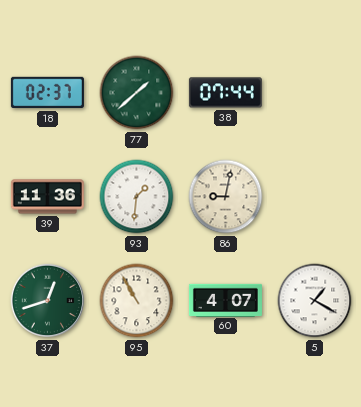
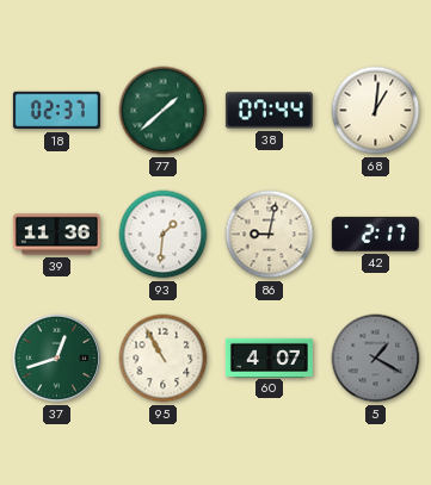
68: none -> 1:01
42: none -> 2:17
5 dial: white -> grey
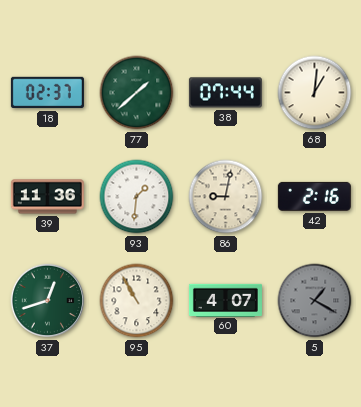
42: 2:17 -> 2:16
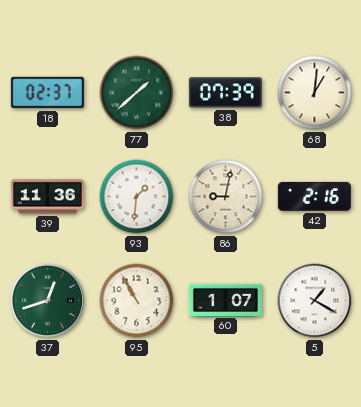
38: 07:44 -> 07:39
60: 4:07 -> 1:07
5 dial: grey -> white
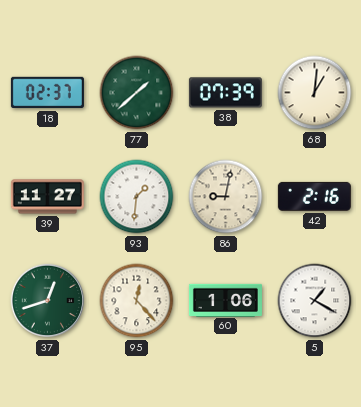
39: 11:36 -> 11:27
95: 10:55 -> 12:23
60: 1:07 -> 1:06
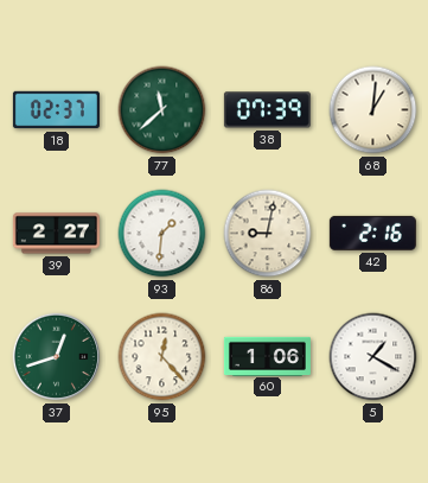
77: 1:38 -> 11:38
39: 11:27 -> 2:27
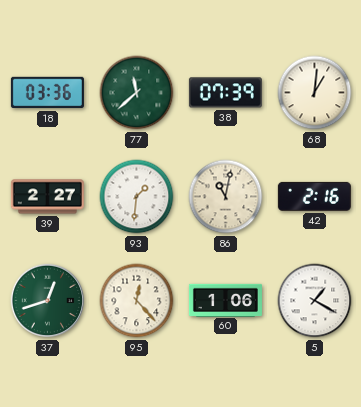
18: 02:37 -> 03:36
86: 9:02 -> 11:02
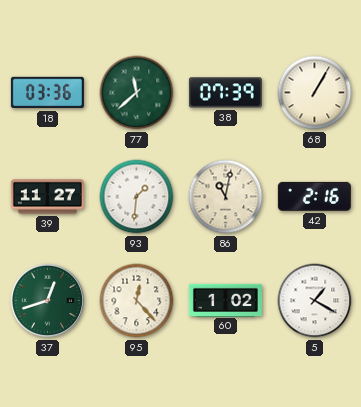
68: 1:01 -> 1:05
39: 2:27 -> 11:27
60: 1:06 -> 1:02
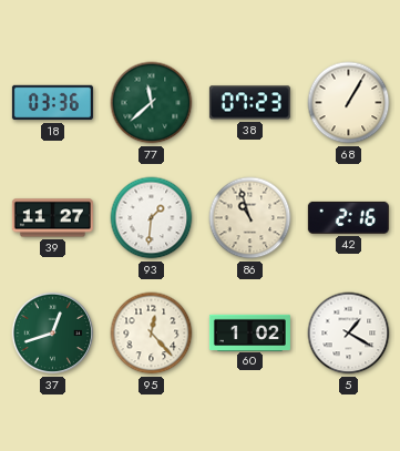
38: 07:39 -> 07:23
86: 11:02 -> 10:57
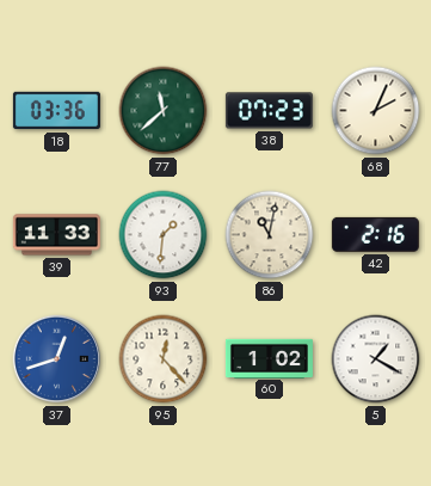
68: 1:05 -> 2:04
39: 11:27 -> 11:33
86: 10:57 -> 11:02
37 dial: green -> blue
